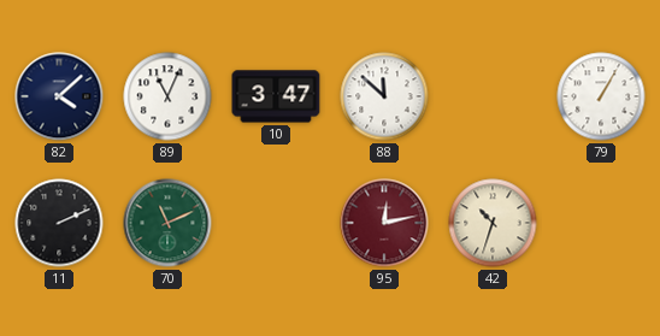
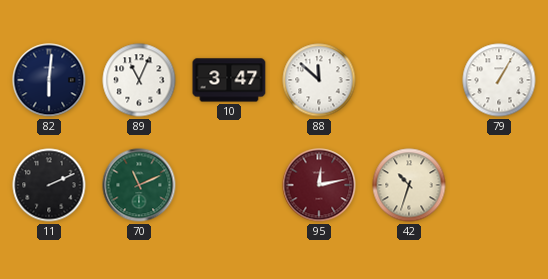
82: 4:08 -> 6:01
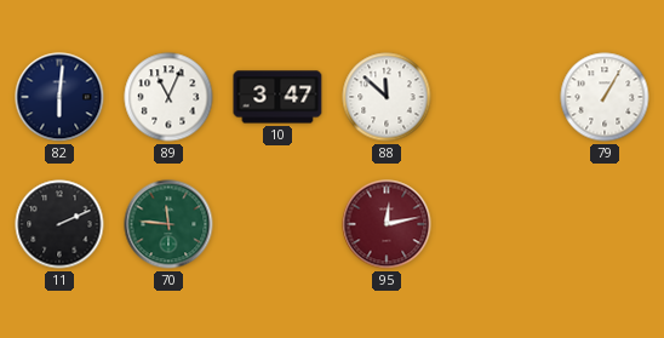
70: 11:11 -> 11:46
42: 10:33 -> none
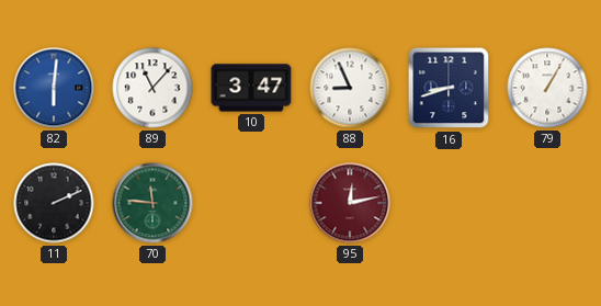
82 dial: navy -> blue
89: 11:04 -> 11:07
88: 11:52 -> 8:56
16: none -> 8:42
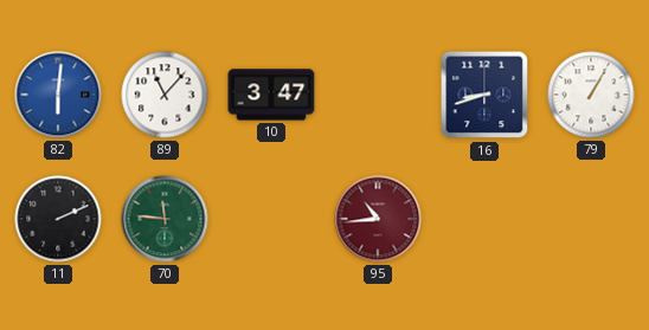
88: 8:56 -> none
95: 12:13 -> 10:44
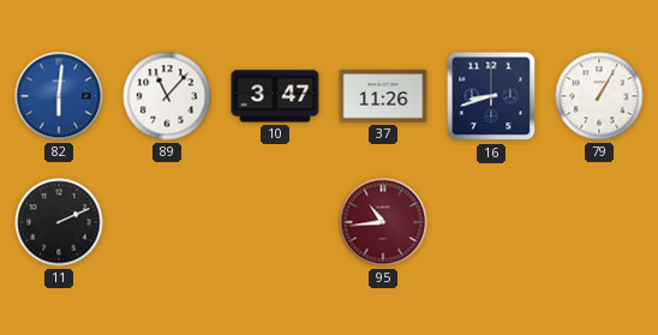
37: none -> 11:26
70: 11:46 -> none
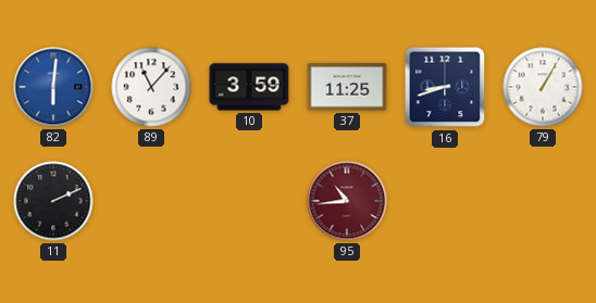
10: 3:47 -> 3:59
37: 11:26 -> 11:25
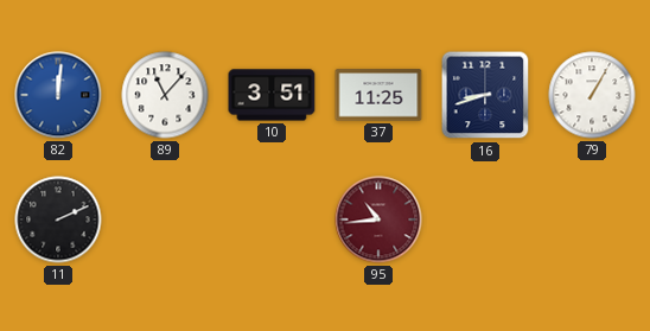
82: 6:01 -> 12:01
10: 3:59 -> 3:51
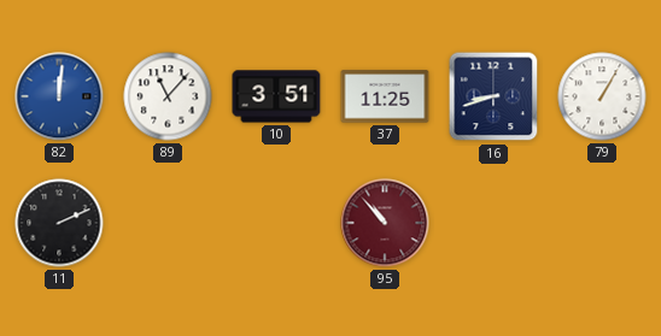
95: 10:44 -> 10:53
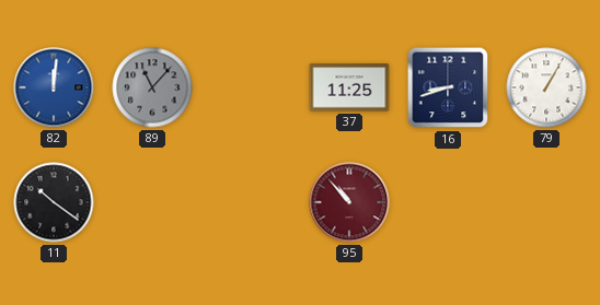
89 dial: white -> grey
10: 3:51 -> none
11: 2:11 -> 10:21
